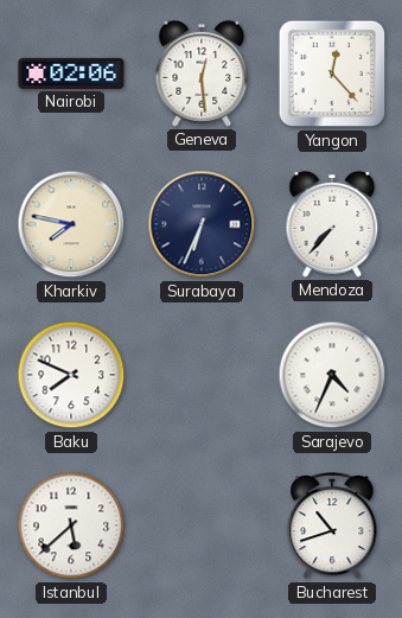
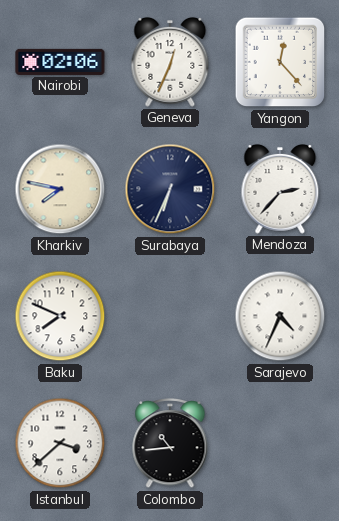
Geneva: 12:29 -> 12:34
Mendoza: 7:37 -> 2:37
Istanbul: 5:38 -> 3:38
Colombo: none -> 10:44
Bucharest: 10:42 -> none
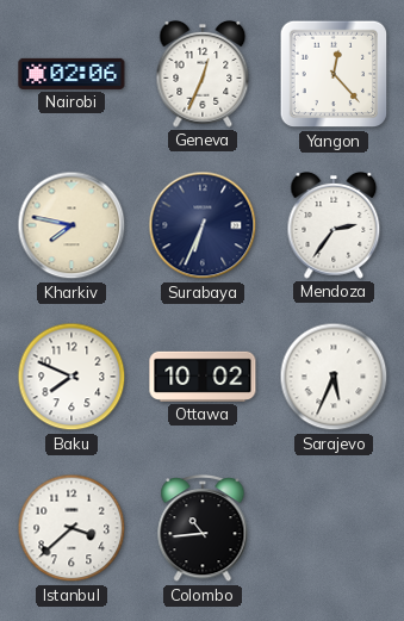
Mendoza: 2:37 -> 2:36
Ottawa: none -> 10:02
Sarajevo: 4:34 -> 5:34
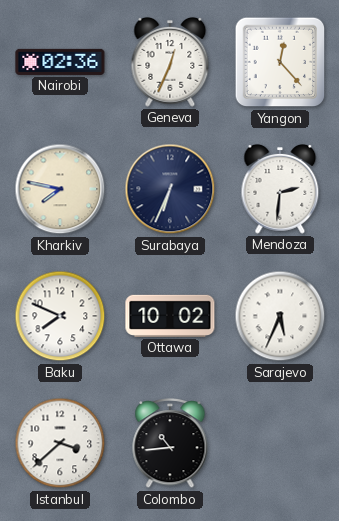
Nairobi: 02:06 -> 02:36
Mendoza: 2:36 -> 2:31
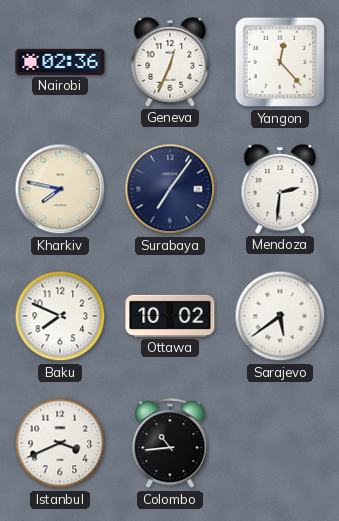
Surabaya: 6:34 -> 7:06
Sarajevo: 5:34 -> 5:39
Istanbul: 3:38 -> 3:41
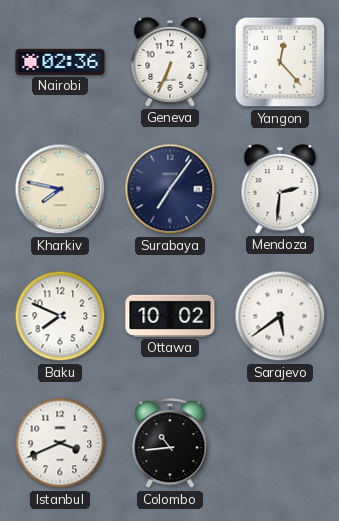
Geneva: 12:34 -> 6:34
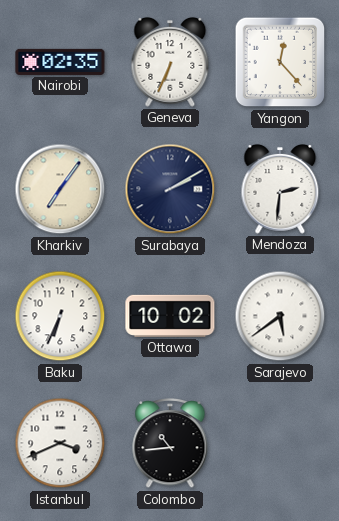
Nairobi: 02:36 -> 02:35
Kharkiv: 7:47 -> 7:06
Surabaya: 7:06 -> 2:10
Baku: 7:49 -> 6:34
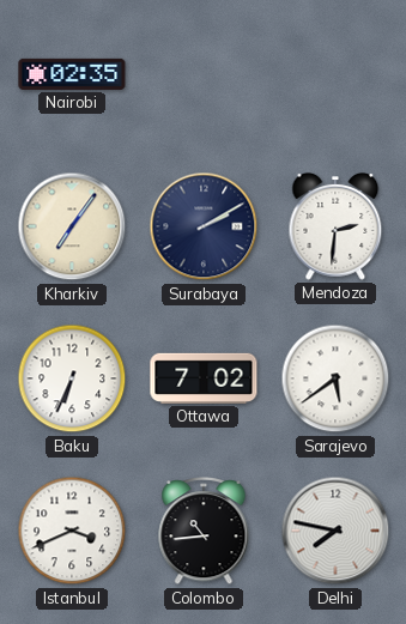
Geneva: 6:34 -> none
Yangon: 12:23 -> none
Ottawa: 10:02 -> 7:02
Delhi: none -> 7:47
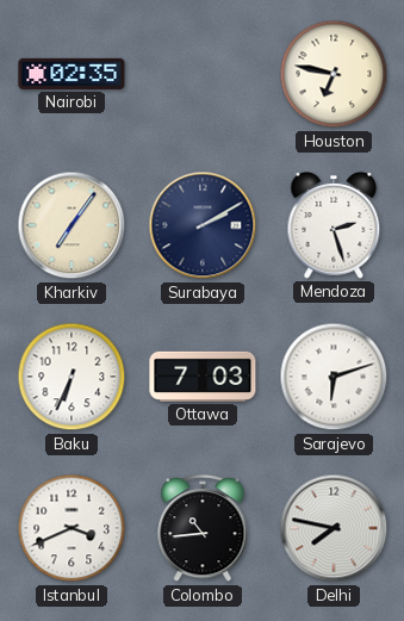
Houston: none -> 6:47
Mendoza: 2:31 -> 2:27
Ottawa: 7:02 -> 7:03
Sarajevo: 5:39 -> 6:12
